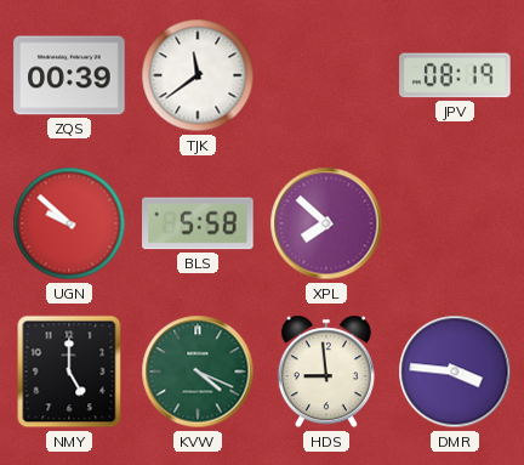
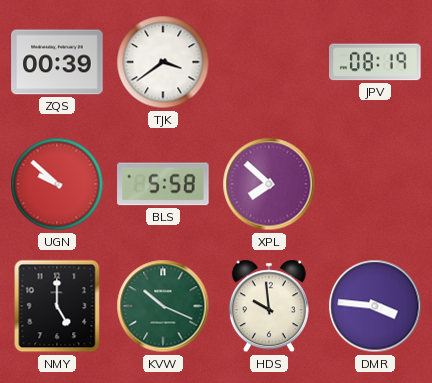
TJK: 11:39 -> 3:39
KVW: 4:19 -> 10:19
HDS: 8:59 -> 9:59
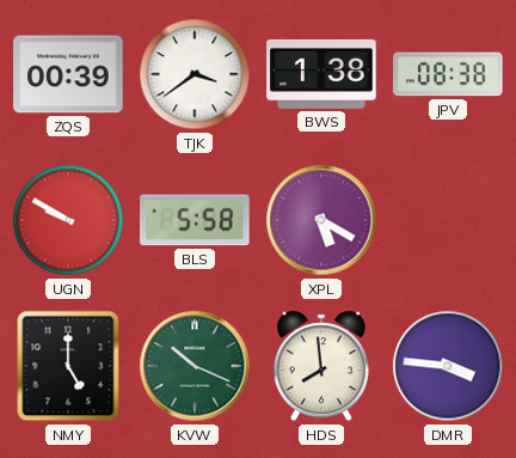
BWS: none -> 1:38
JPV: 08:19 -> 08:38
UGN: 9:52 -> 9:50
XPL: 7:52 -> 5:20
HDS: 9:59 -> 7:59
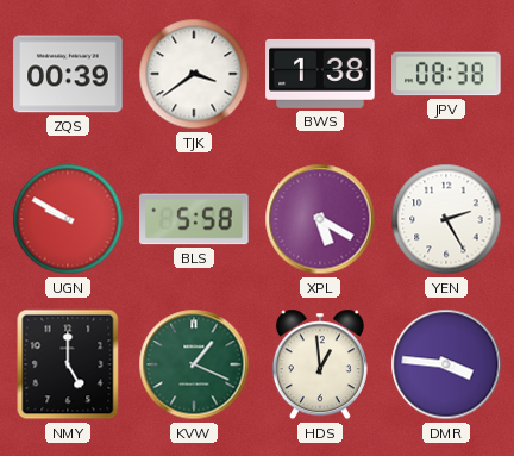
YEN: none -> 2:25
KVW: 10:19 -> 1:19
HDS: 7:59 -> 12:59
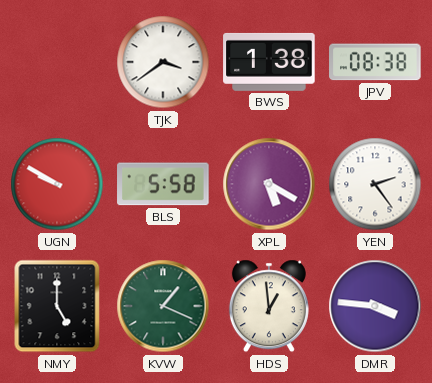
ZQS: 00:39 -> none
YEN: 2:25 -> 2:24
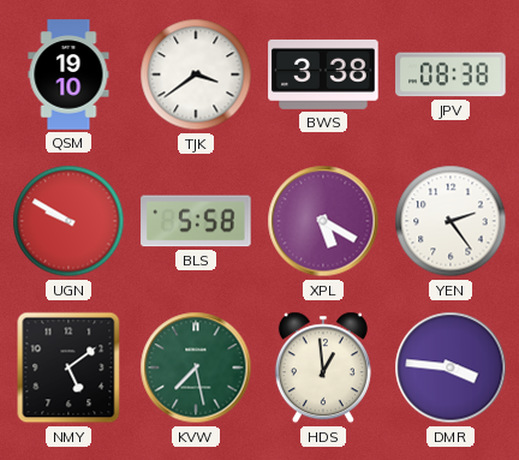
QSM: none -> 19:10
BWS: 1:38 -> 3:38
NMY: 5:00 -> 5:09
KVW: 1:19 -> 7:28
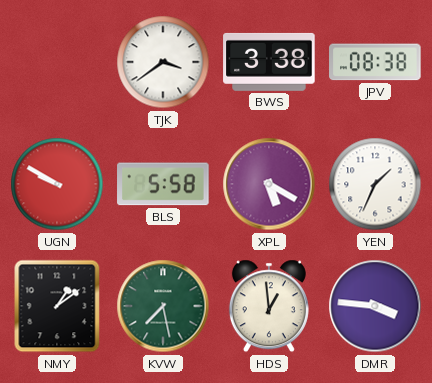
QSM: 19:10 -> none
YEN: 2:24 -> 1:34
NMY: 5:09 -> 1:09
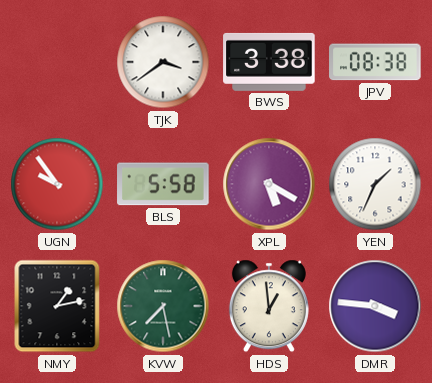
UGN: 9:50 -> 9:54
NMY: 1:09 -> 1:13
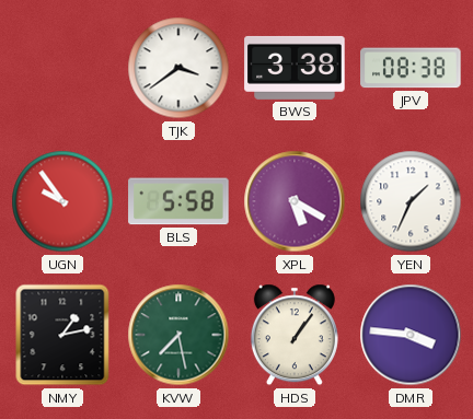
HDS: 12:59 -> 1:06
